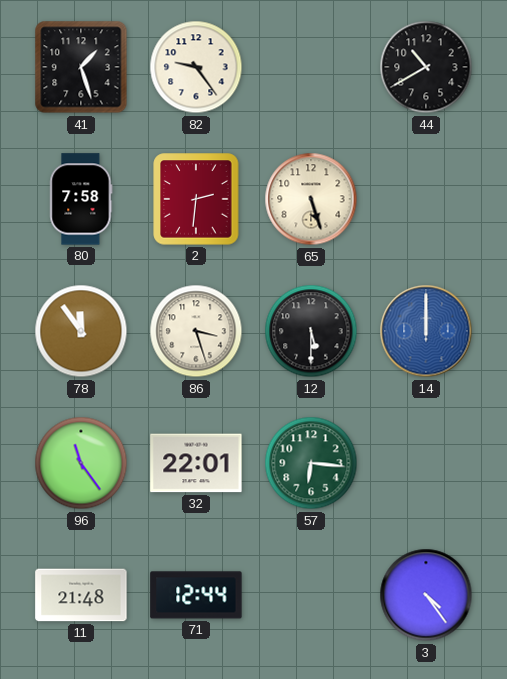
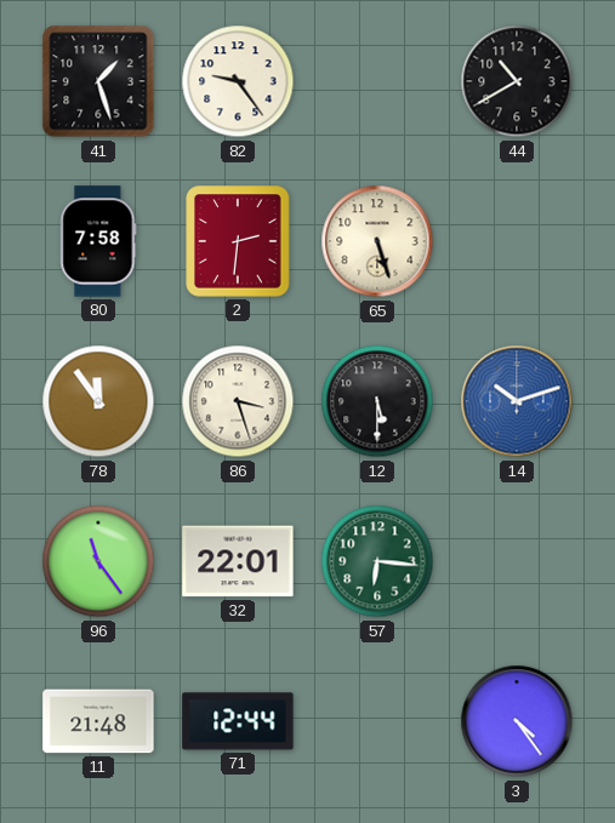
14: 12:00 -> 10:12
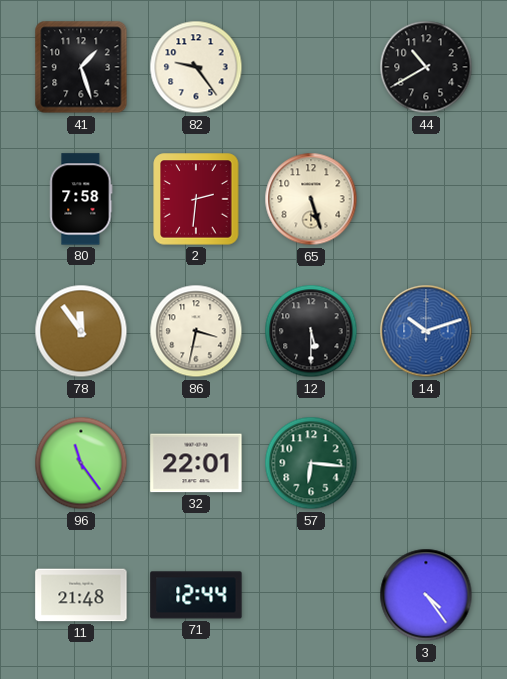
86: 3:27 -> 3:32
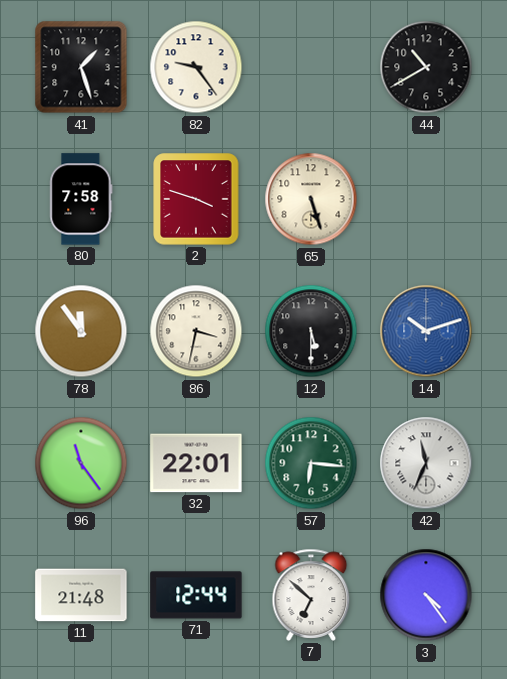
2: 2:31 -> 3:48
42: none -> 11:34
7: none -> 6:52
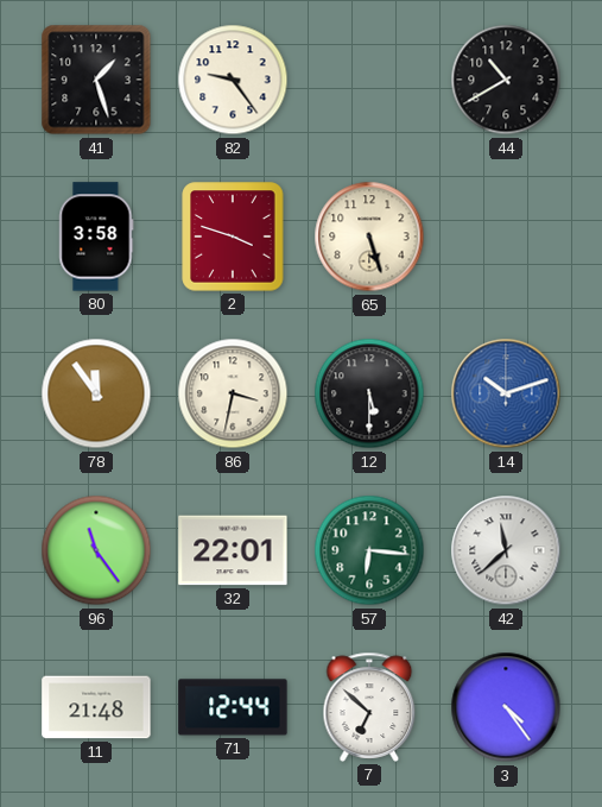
80: 7:58 -> 3:58
42: 11:34 -> 11:38
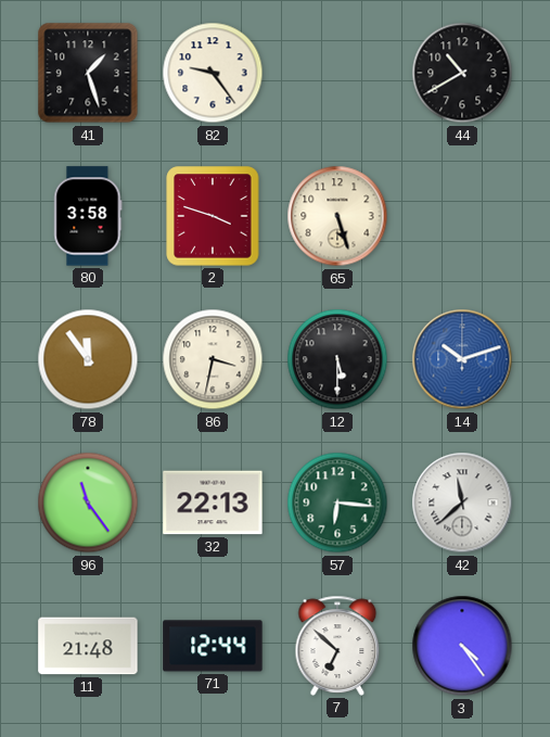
32: 22:01 -> 22:13
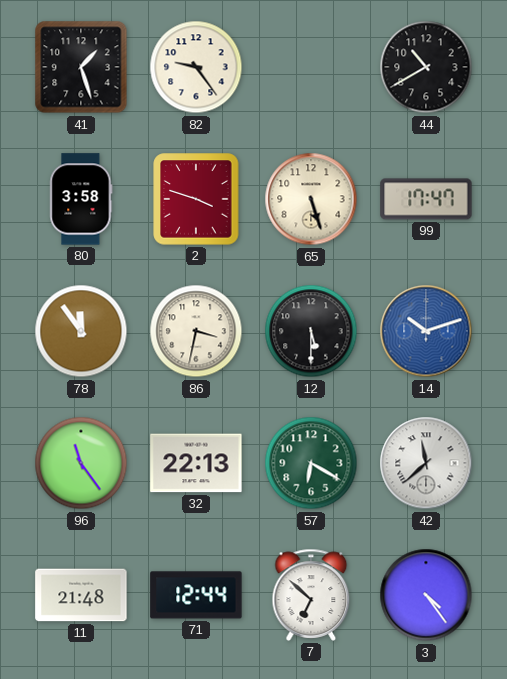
99: none -> 17:47
57: 6:16 -> 6:20
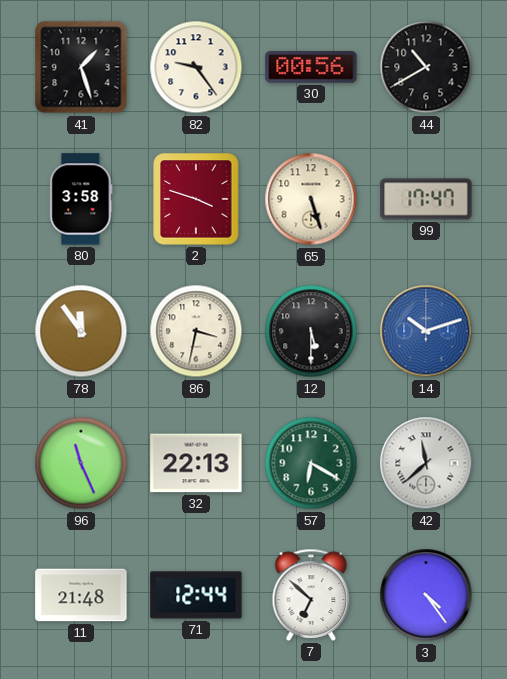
30: none -> 00:56
96: 11:24 -> 11:26
